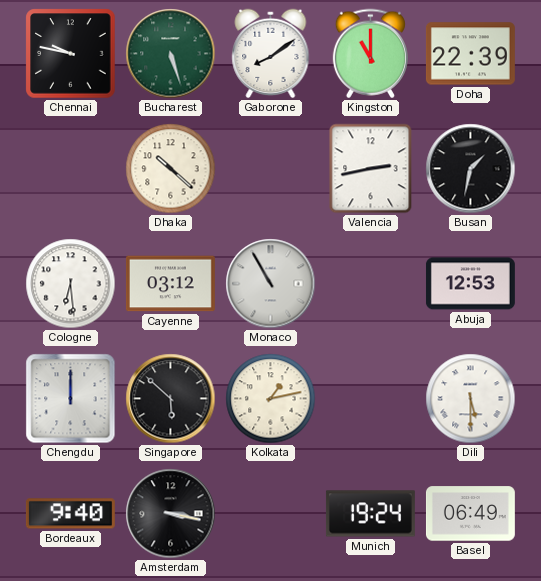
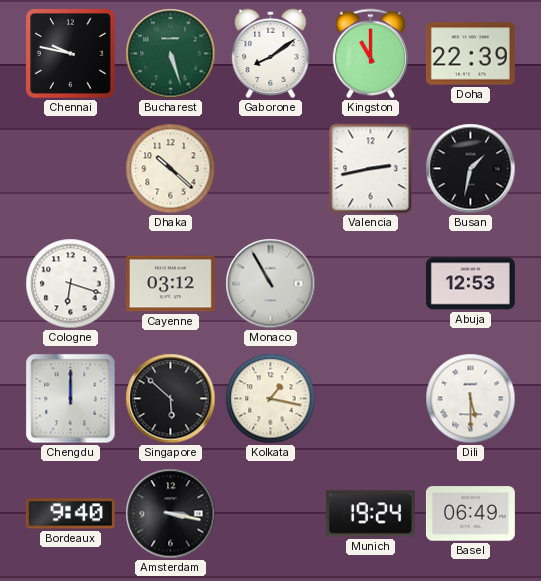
Cologne: 6:29 -> 6:18
Kolkata: 1:13 -> 1:17
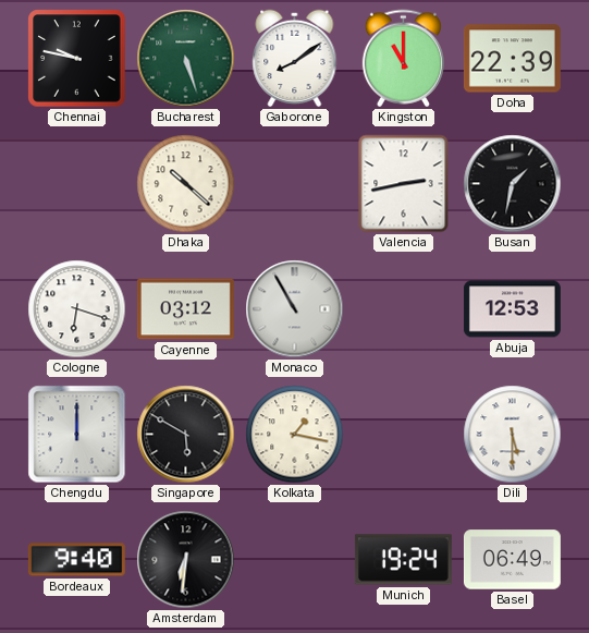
Singapore: 5:52 -> 5:50
Amsterdam: 3:17 -> 6:31
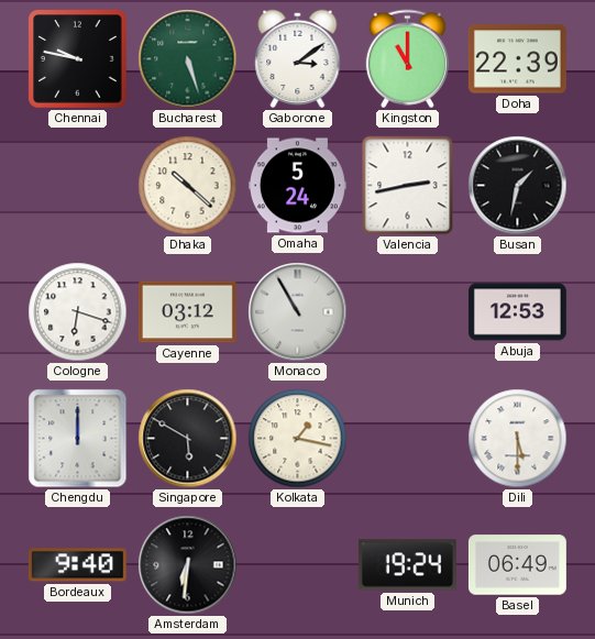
Gaborone: 8:09 -> 3:09
Omaha: none -> 5:24
